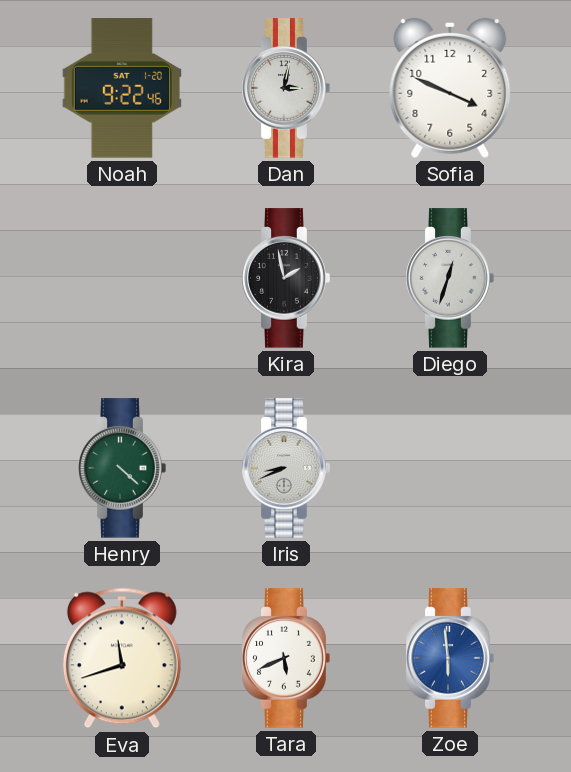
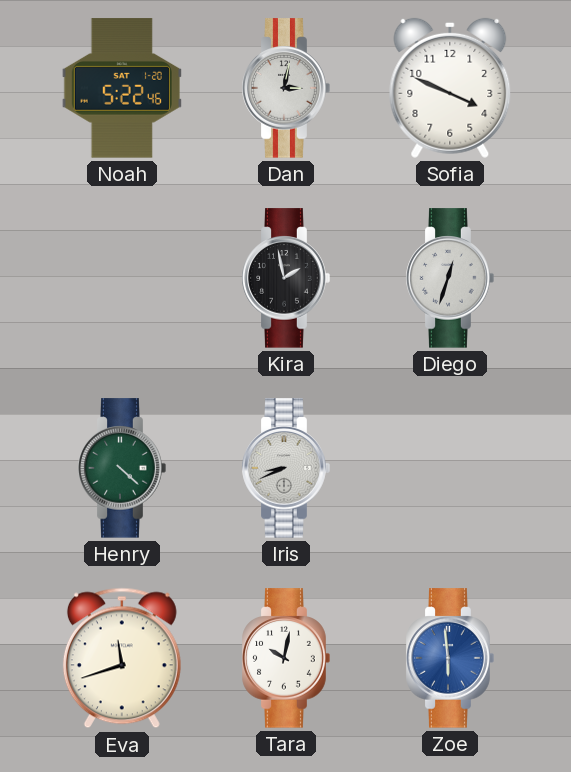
Noah: 9:22 -> 5:22
Tara: 5:41 -> 10:02
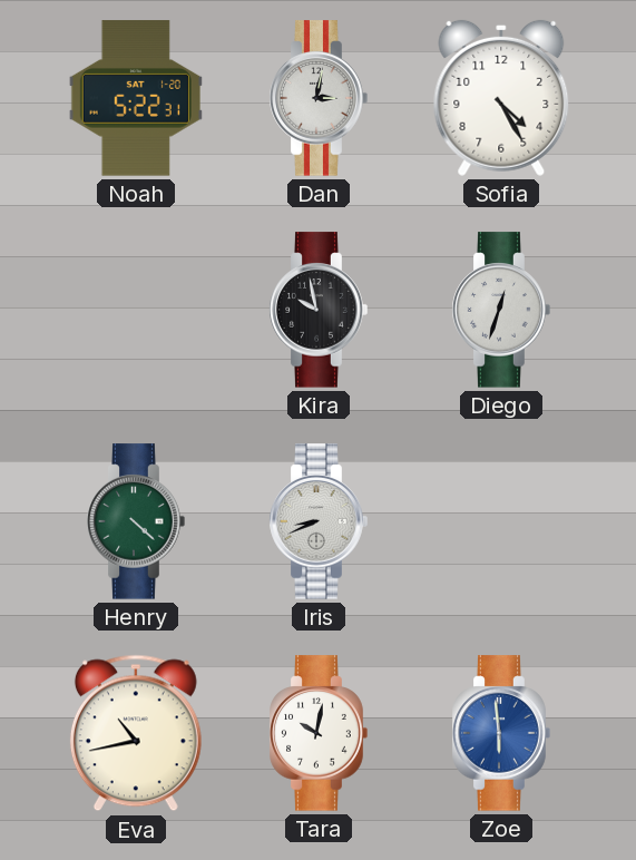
Noah: 5:22:46 -> 5:22:31
Sofia: 3:49 -> 4:25
Kira: 1:58 -> 9:58
Eva: 11:42 -> 10:43
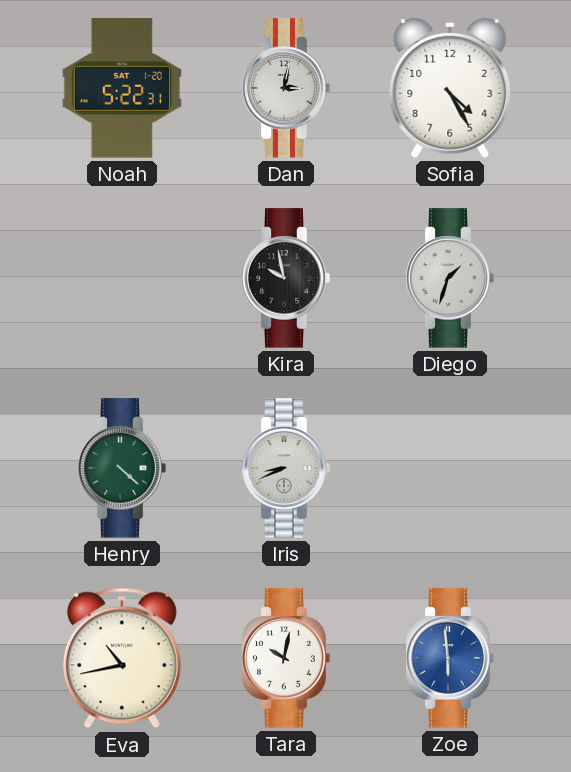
Diego: 12:33 -> 1:33
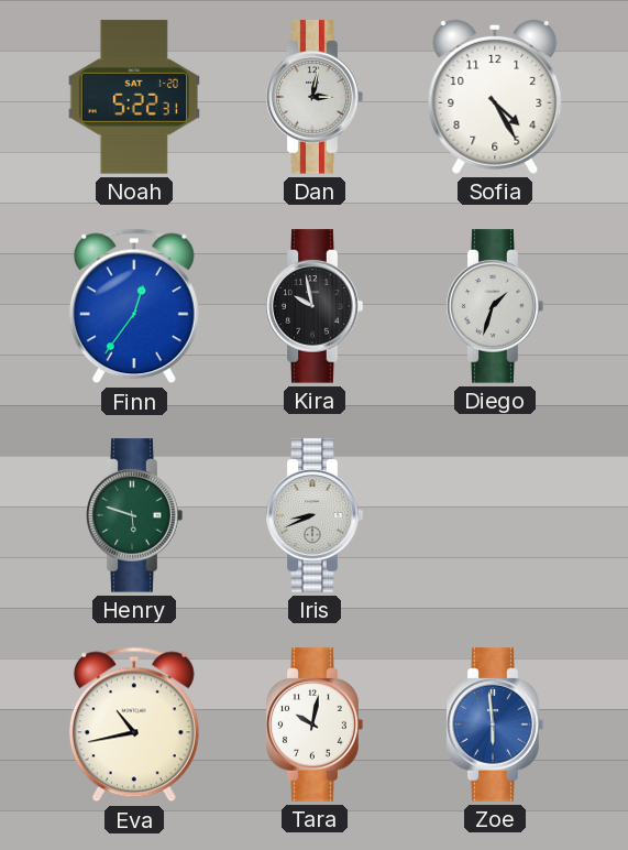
Finn: none -> 12:36
Henry: 4:22 -> 5:48
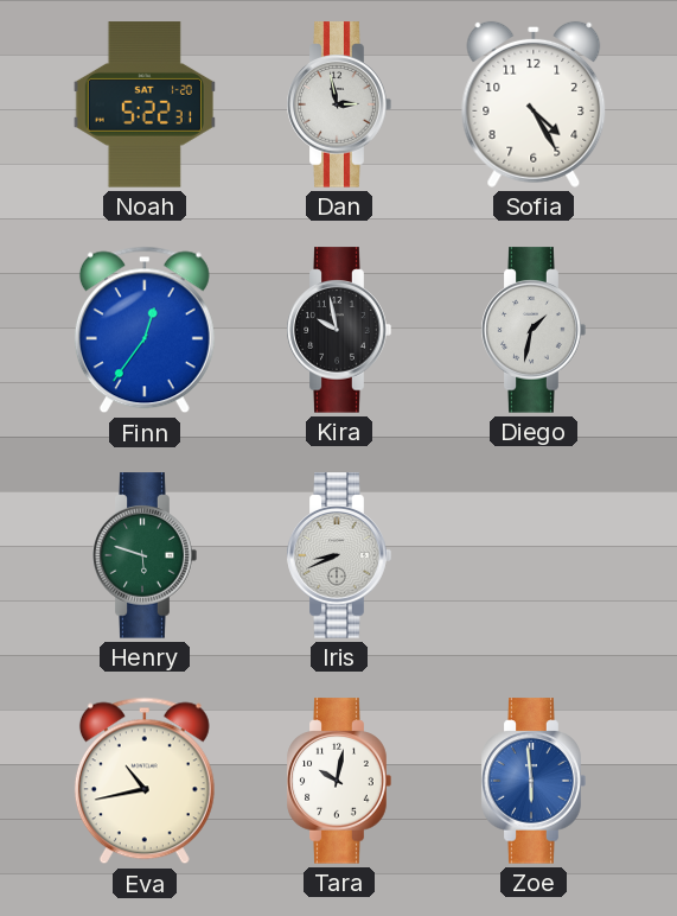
Dan: 3:02 -> 2:58
Diego: 1:33 -> 1:32
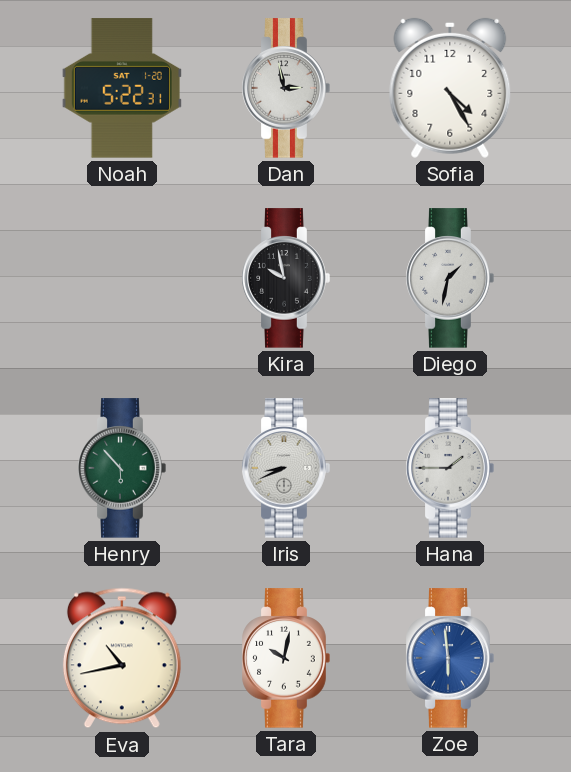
Finn: 12:36 -> none
Henry: 5:48 -> 5:53
Hana: none -> 1:45
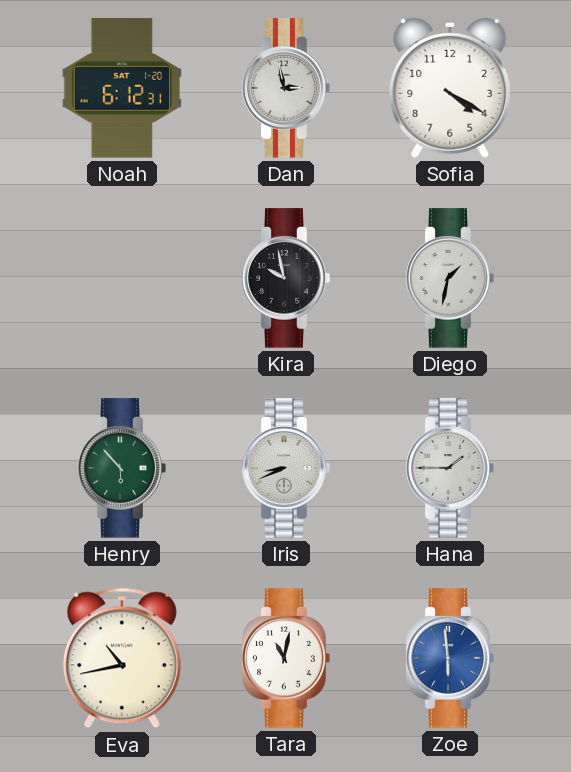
Noah: 5:22 -> 6:12
Sofia: 4:25 -> 4:20
Tara: 10:02 -> 11:02
